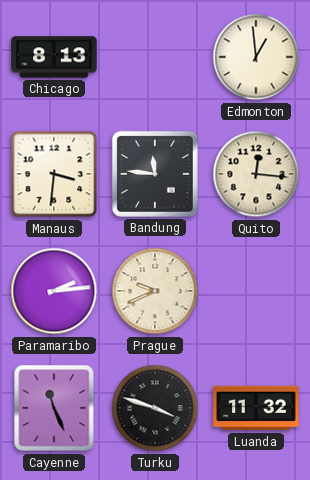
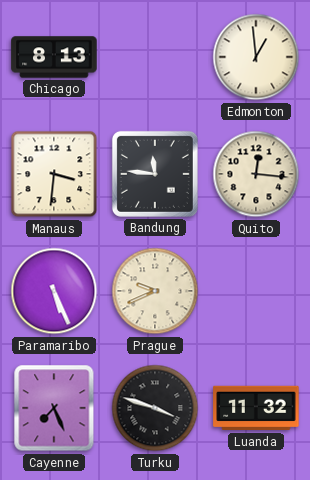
Paramaribo: 2:14 -> 5:26
Cayenne: 11:26 -> 7:26
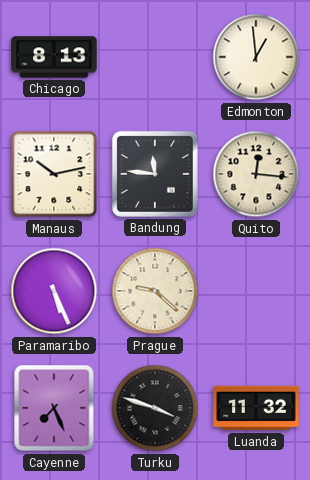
Manaus: 3:31 -> 10:13
Prague: 9:41 -> 9:22
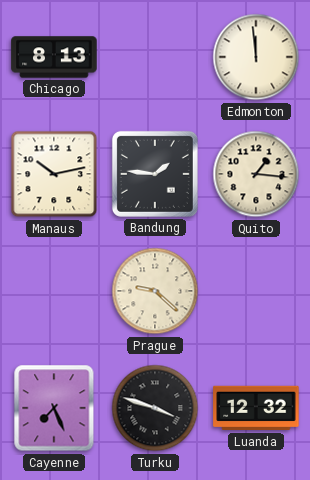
Edmonton: 12:59 -> 11:59
Bandung: 11:46 -> 1:46
Quito: 12:16 -> 1:16
Paramaribo: 5:26 -> none
Luanda: 11:32 -> 12:32
